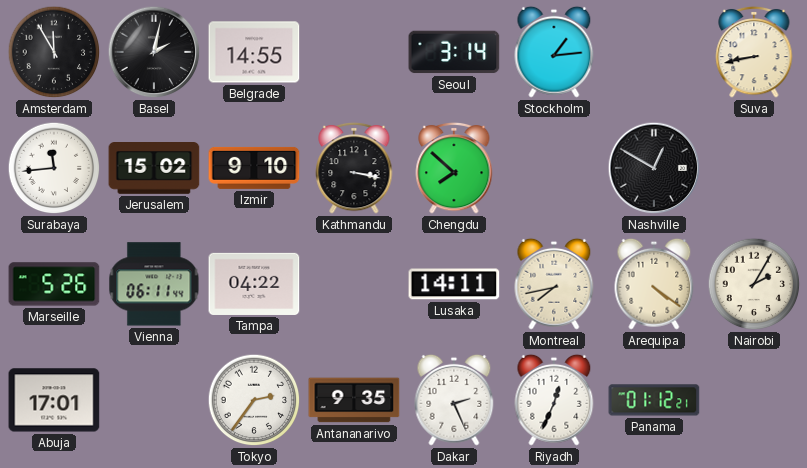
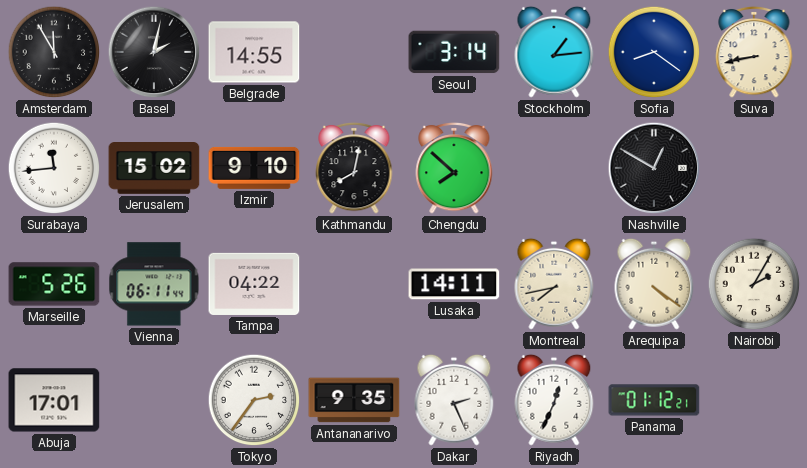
Sofia: none -> 8:21
Kathmandu: 3:17 -> 8:02
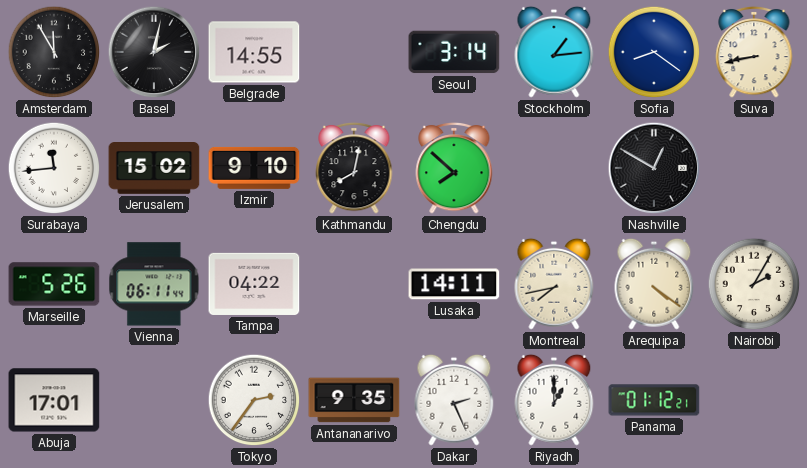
Riyadh: 12:34 -> 1:00
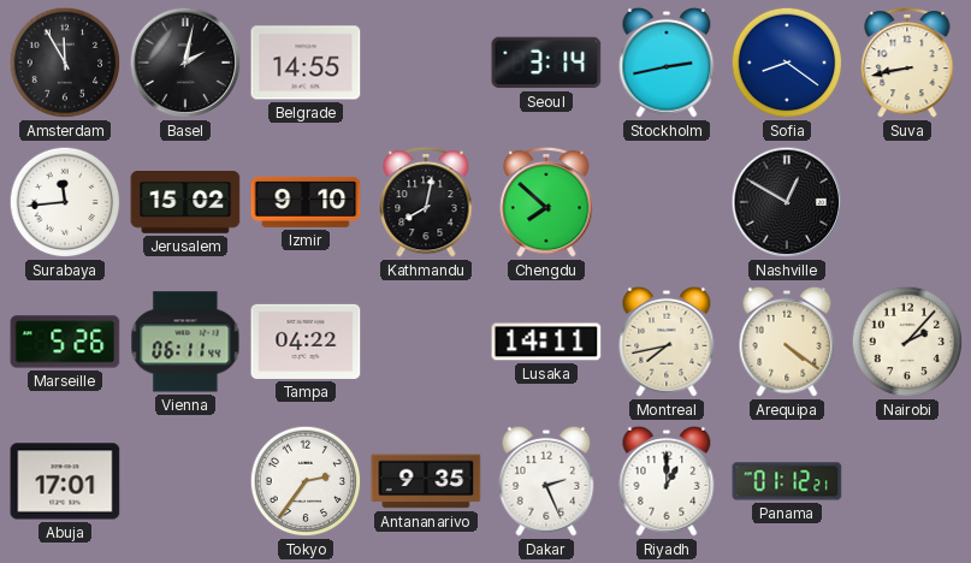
Stockholm: 1:14 -> 2:43
Nairobi: 2:05 -> 2:07
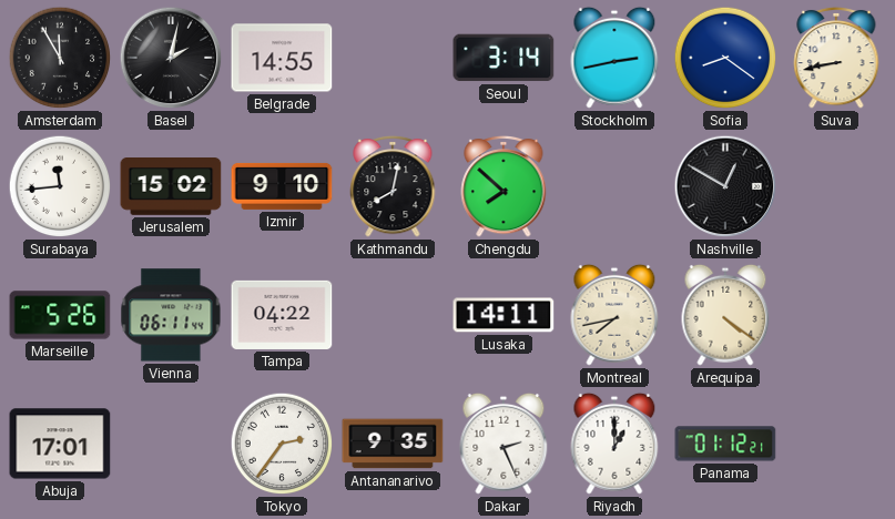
Nairobi: 2:07 -> none
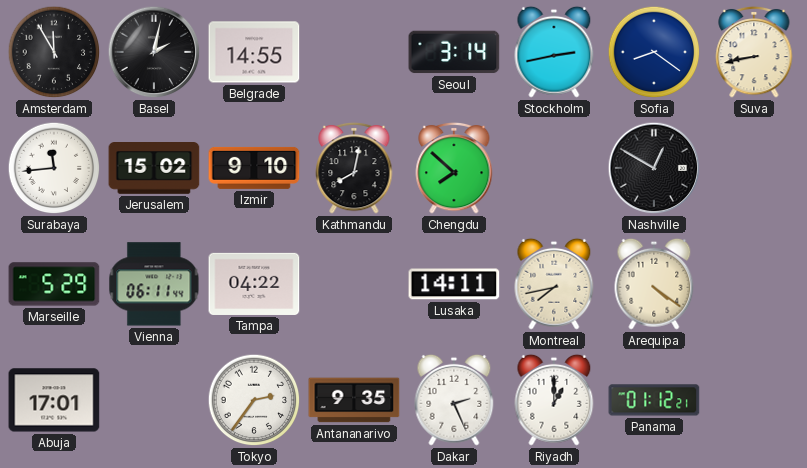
Marseille: 5:26 -> 5:29
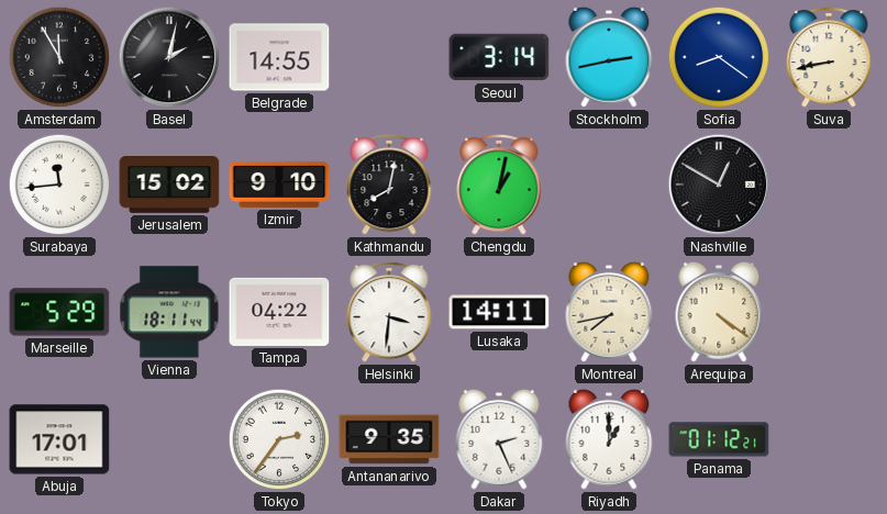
Chengdu: 7:52 -> 1:02
Vienna: 06:11 -> 18:11
Helsinki: none -> 3:31
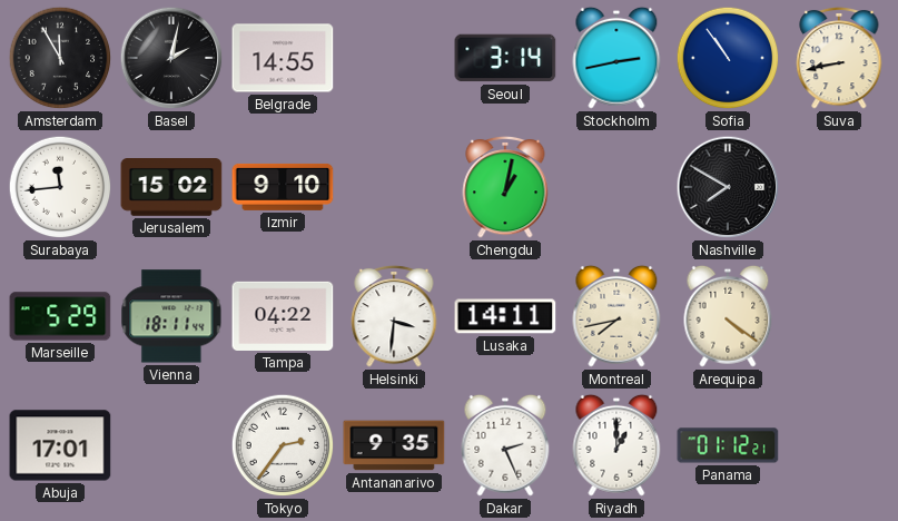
Sofia: 8:21 -> 10:54
Kathmandu: 8:02 -> none
Nashville: 12:50 -> 7:50
